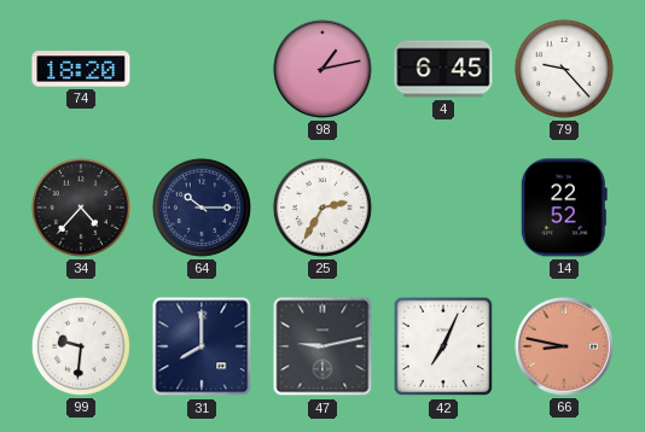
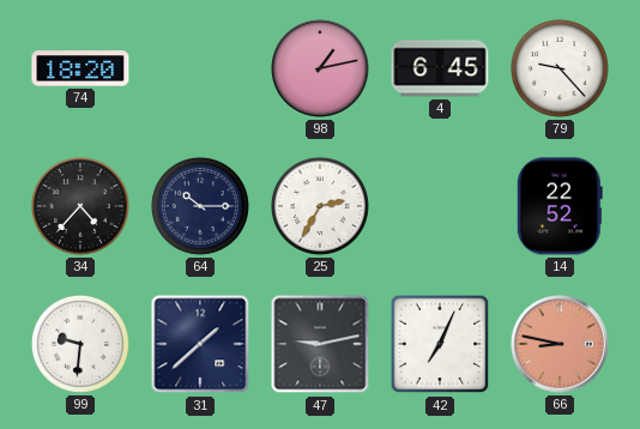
31: 8:00 -> 1:38
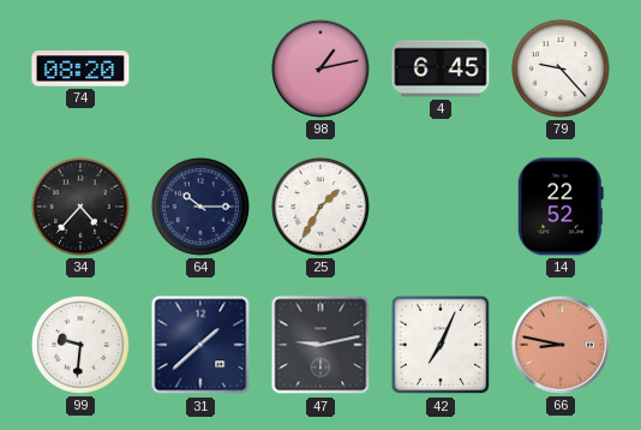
74: 18:20 -> 08:20
25: 2:35 -> 1:35
